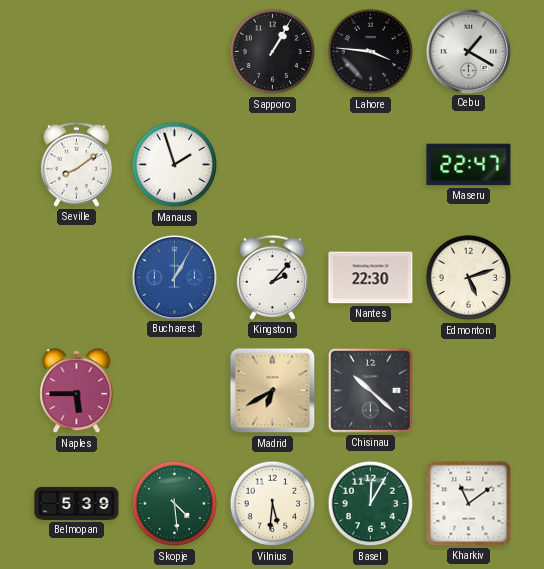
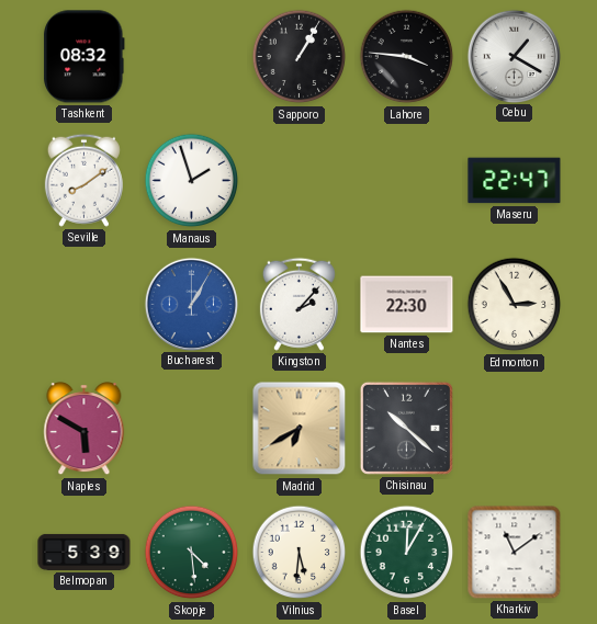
Tashkent: none -> 08:32
Edmonton: 5:12 -> 2:55
Naples: 5:45 -> 5:50
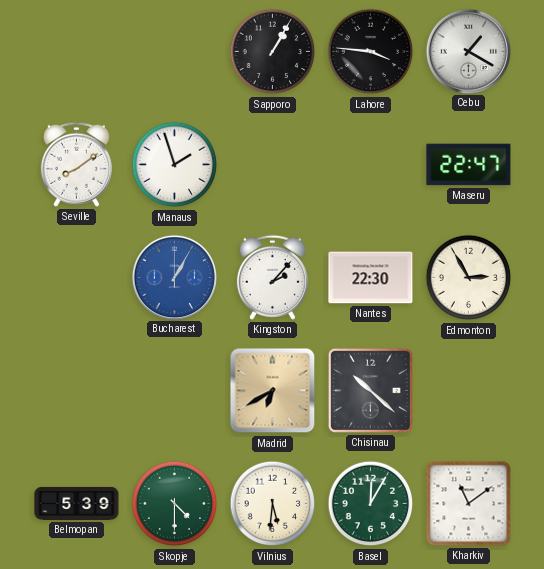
Tashkent: 08:32 -> none
Naples: 5:50 -> none
Skopje: 4:29 -> 4:30
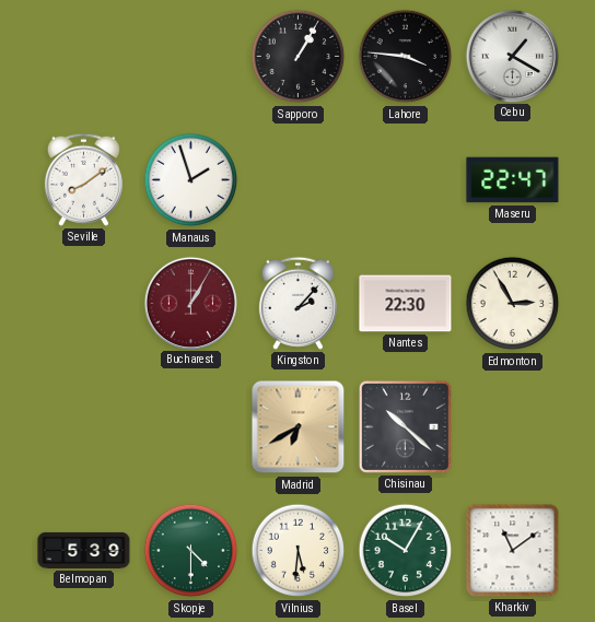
Bucharest dial: blue -> burgundy
Basel: 12:05 -> 10:05
